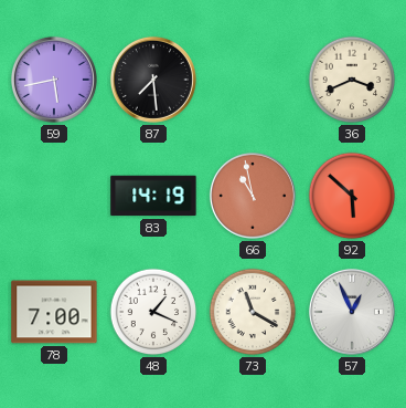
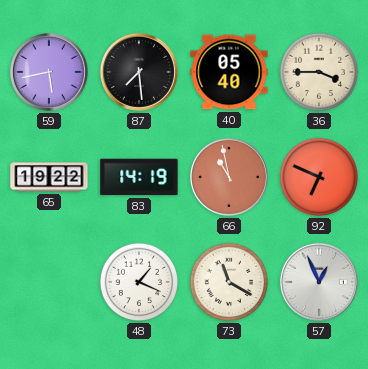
40: none -> 05:40
36: 3:41 -> 3:45
65: none -> 19:22
92: 5:52 -> 6:49
78: 7:00 -> none
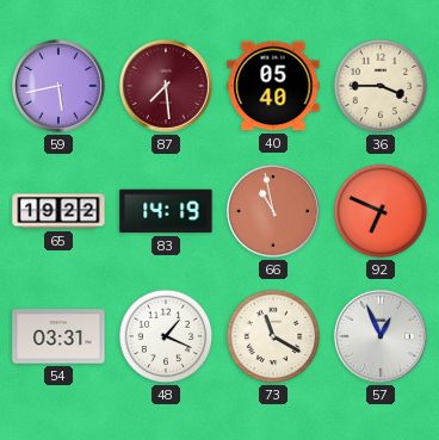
87 dial: black -> burgundy
54: none -> 03:31
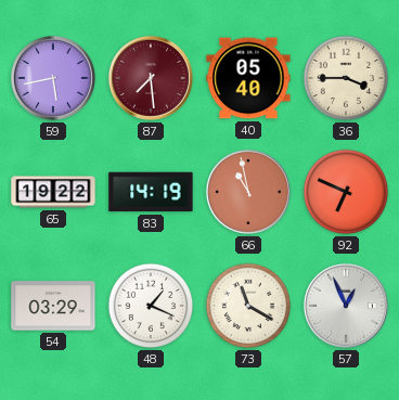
54: 03:31 -> 03:29
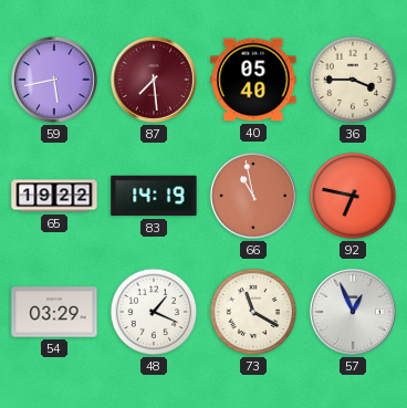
92: 6:49 -> 6:47
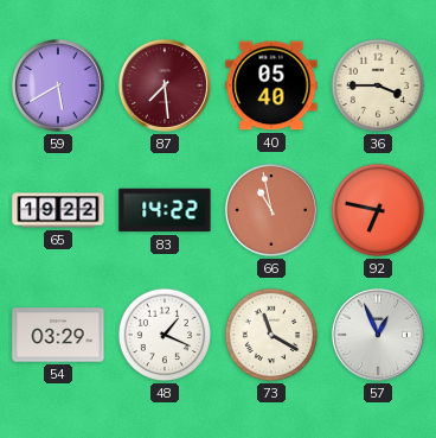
59: 5:43 -> 5:40
83: 14:19 -> 14:22
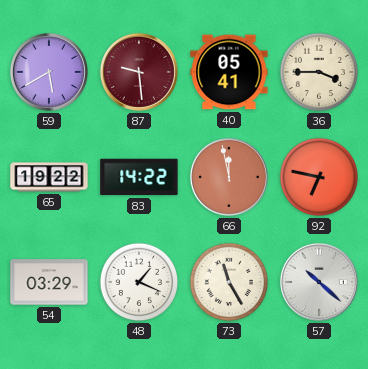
87: 7:29 -> 9:29
40: 05:40 -> 05:41
66: 10:58 -> 11:58
73: 11:20 -> 11:25
57: 12:56 -> 10:22
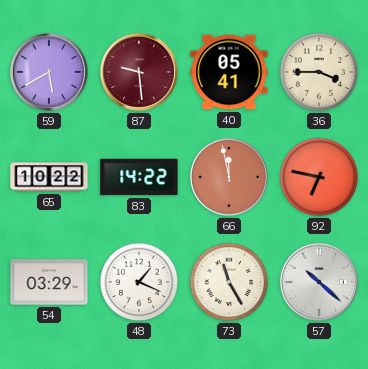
65: 19:22 -> 10:22
